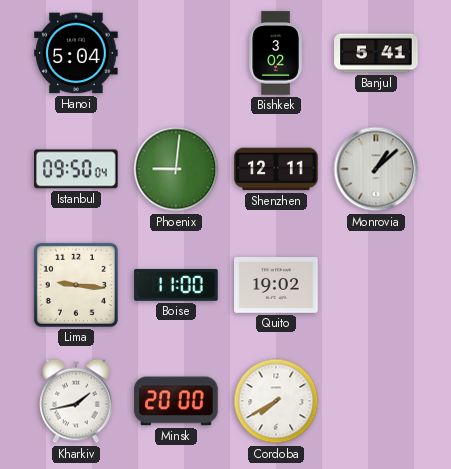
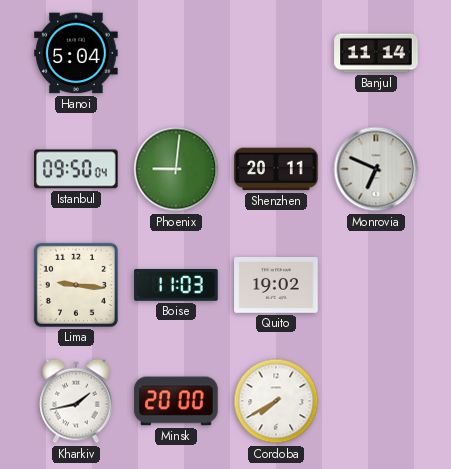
Bishkek: 3:02 -> none
Banjul: 5:41 -> 11:14
Shenzhen: 12:11 -> 20:11
Monrovia: 1:08 -> 6:49
Boise: 11:00 -> 11:03
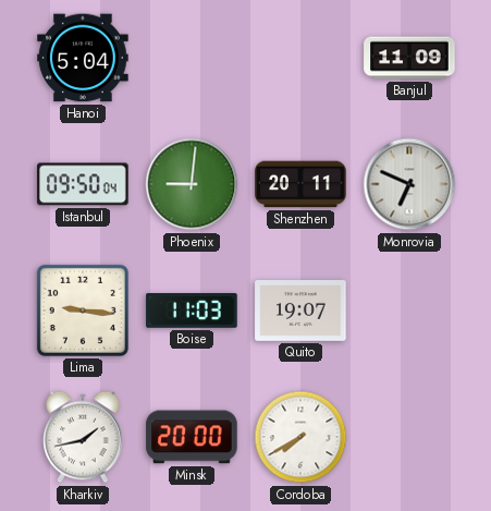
Banjul: 11:14 -> 11:09
Quito: 19:02 -> 19:07
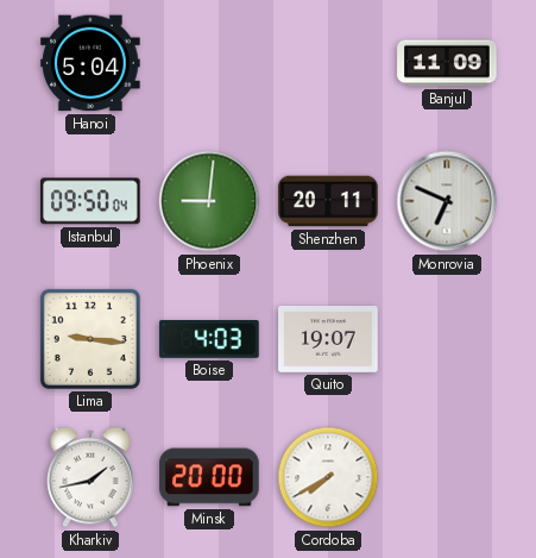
Boise: 11:03 -> 4:03
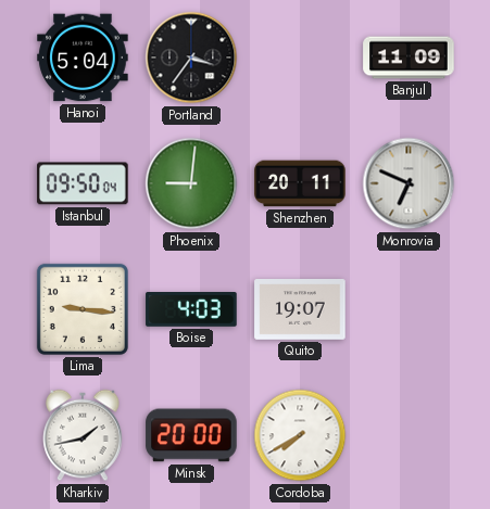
Portland: none -> 3:36
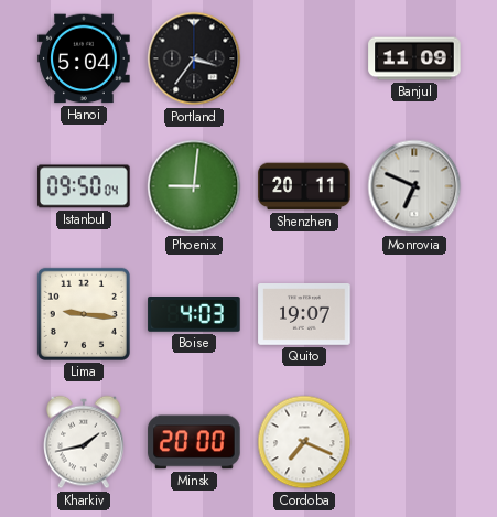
Cordoba: 7:40 -> 7:19
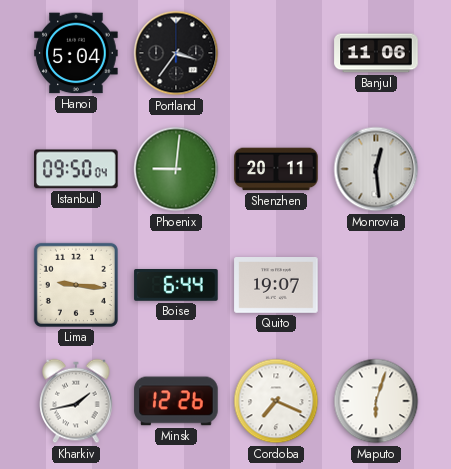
Banjul: 11:09 -> 11:06
Monrovia: 6:49 -> 12:29
Boise: 4:03 -> 6:44
Minsk: 20:00 -> 12:26
Maputo: none -> 6:03
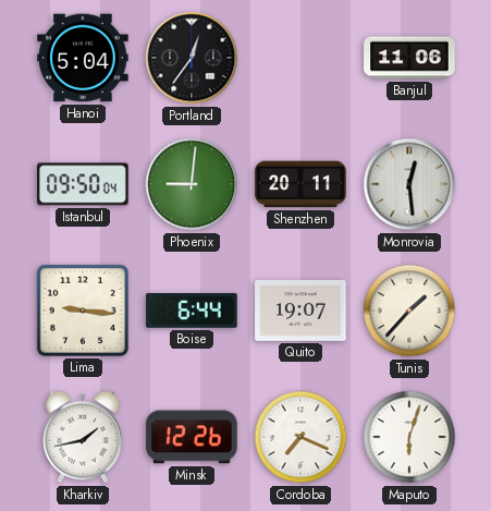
Portland: 3:36 -> 12:36
Tunis: none -> 1:37
